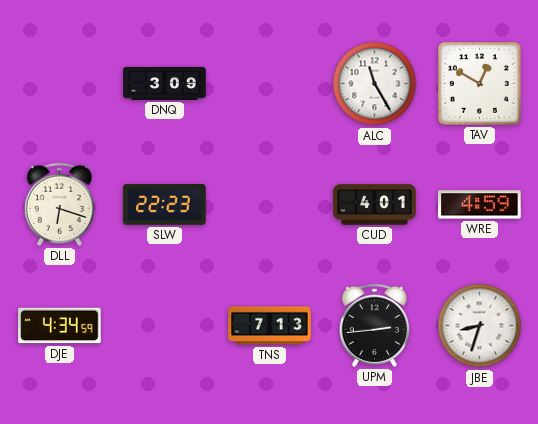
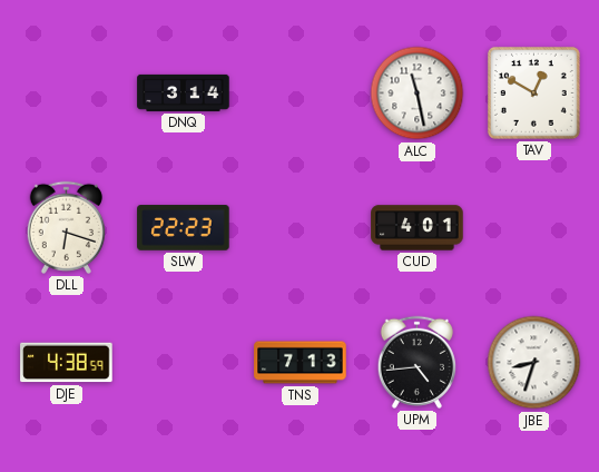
DNQ: 3:09 -> 3:14
ALC: 11:25 -> 11:28
WRE: 4:59 -> none
DJE: 4:34 -> 4:38
UPM: 2:44 -> 4:44
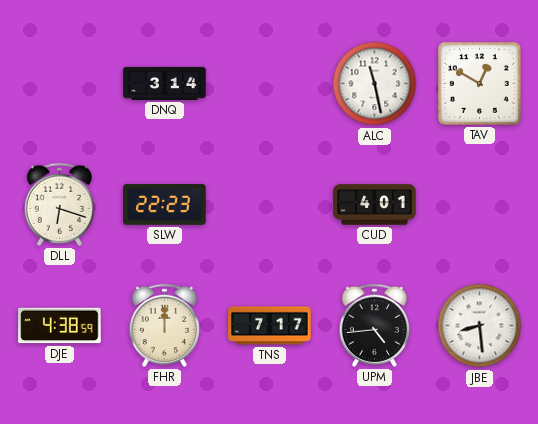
FHR: none -> 12:00
TNS: 7:13 -> 7:17
JBE: 8:33 -> 8:29
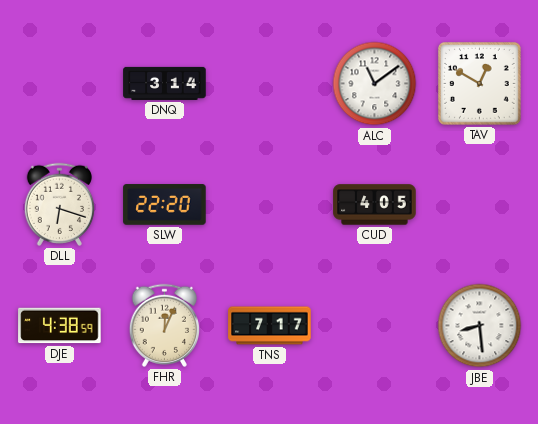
ALC: 11:28 -> 11:09
SLW: 22:23 -> 22:20
CUD: 4:01 -> 4:05
FHR: 12:00 -> 12:04
UPM: 4:44 -> none
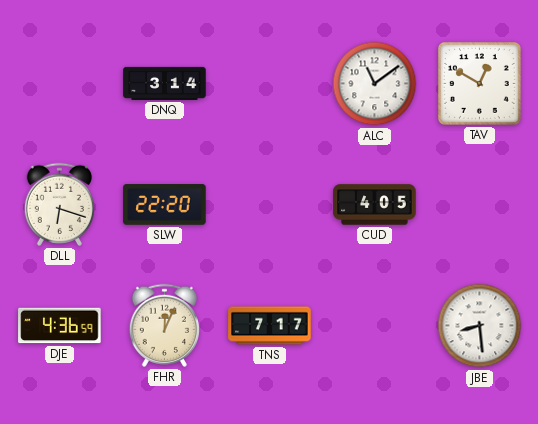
DJE: 4:38 -> 4:36
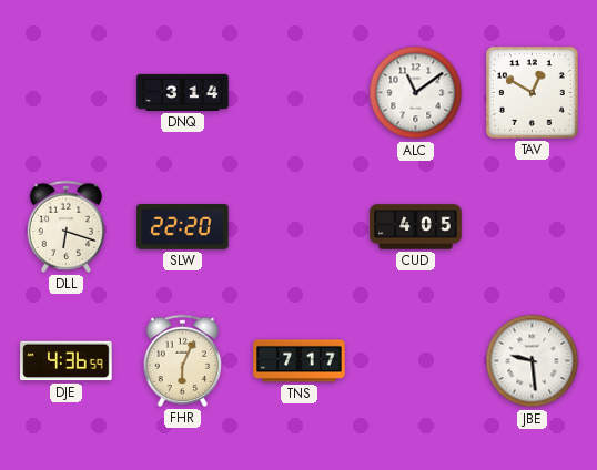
FHR: 12:04 -> 6:04
JBE: 8:29 -> 9:29
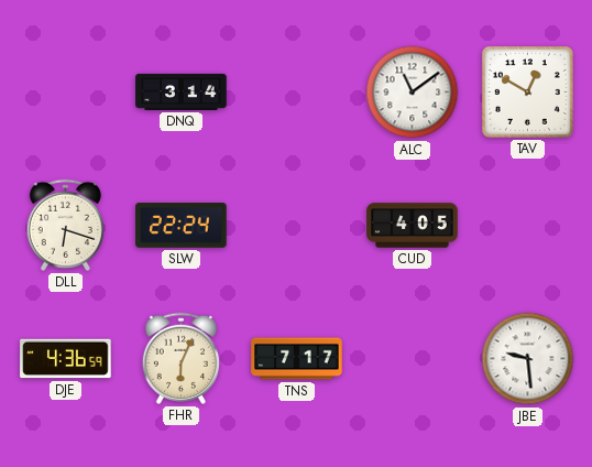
SLW: 22:20 -> 22:24
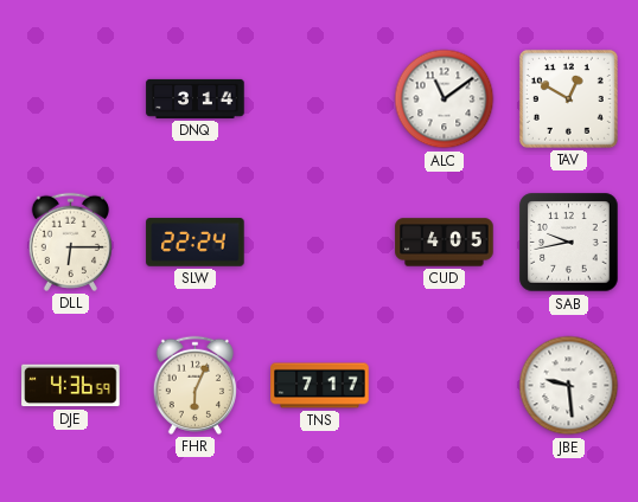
DLL: 6:18 -> 6:15
SAB: none -> 9:43
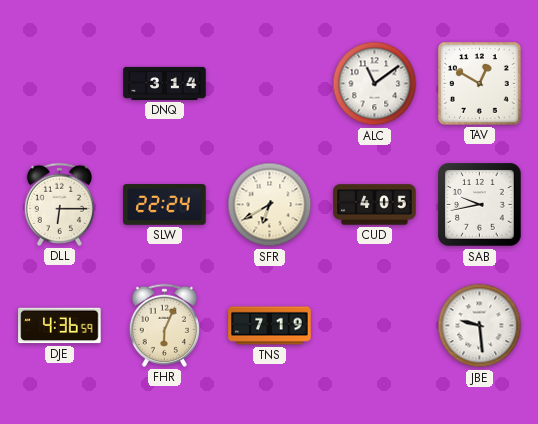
SFR: none -> 6:40
TNS: 7:17 -> 7:19
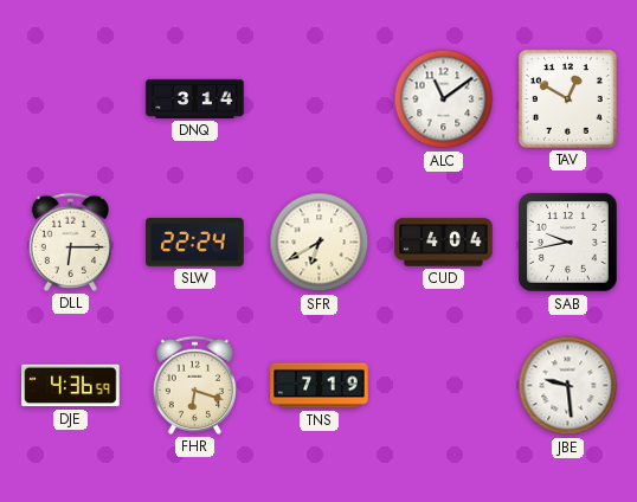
CUD: 4:05 -> 4:04
FHR: 6:04 -> 6:18
